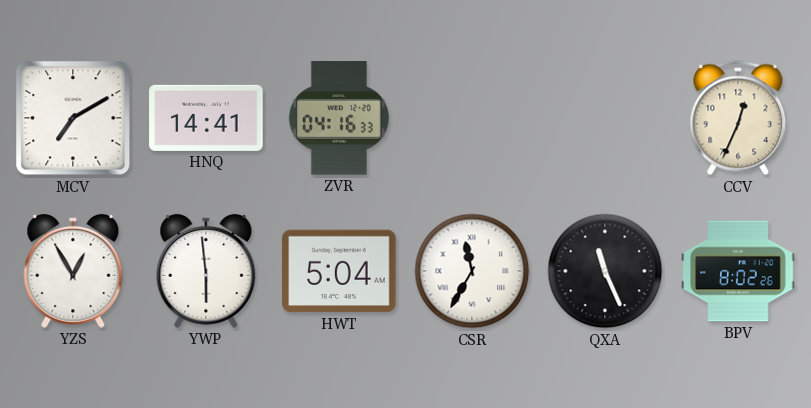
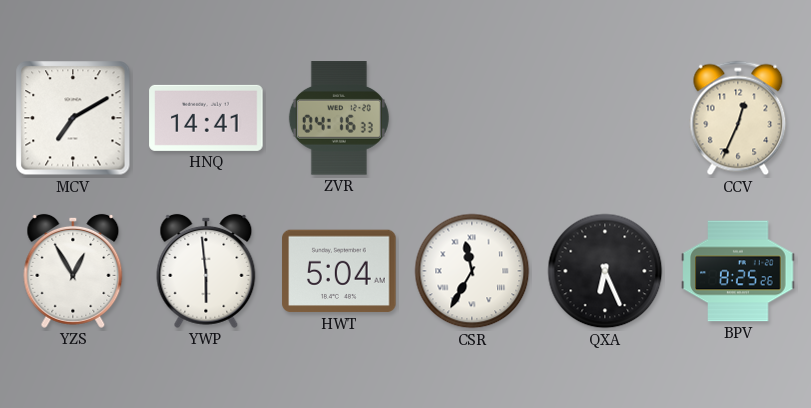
QXA: 11:26 -> 6:26
BPV: 8:02 -> 8:25
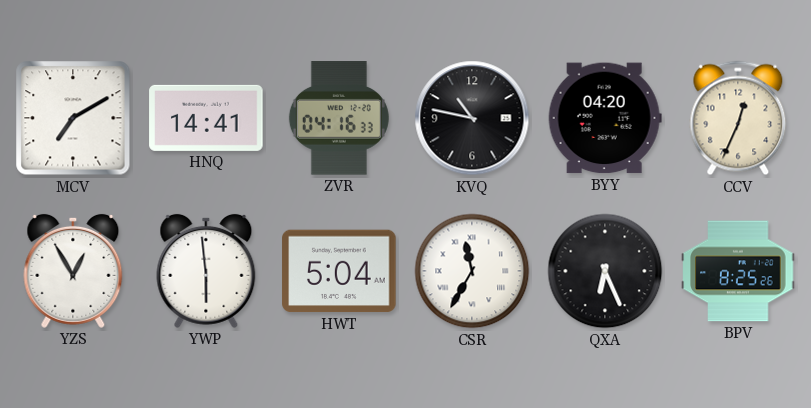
KVQ: none -> 10:47
BYY: none -> 04:20
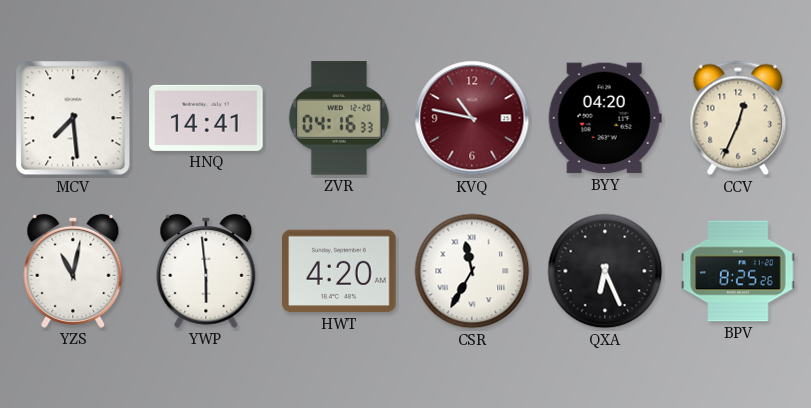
MCV: 7:10 -> 7:29
KVQ dial: black -> burgundy
YZS: 12:55 -> 11:02
HWT: 5:04 -> 4:20
